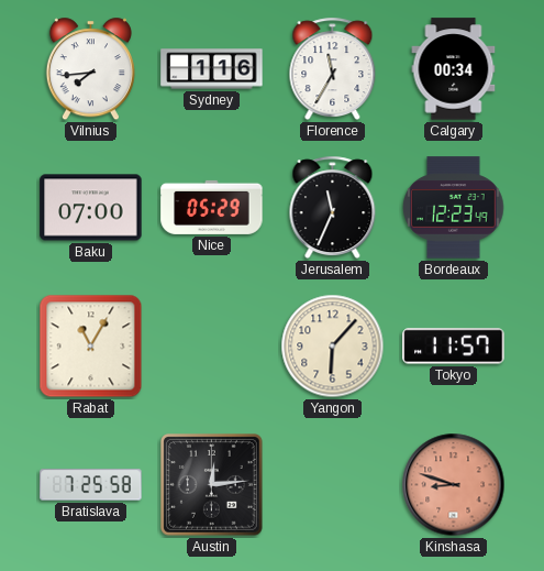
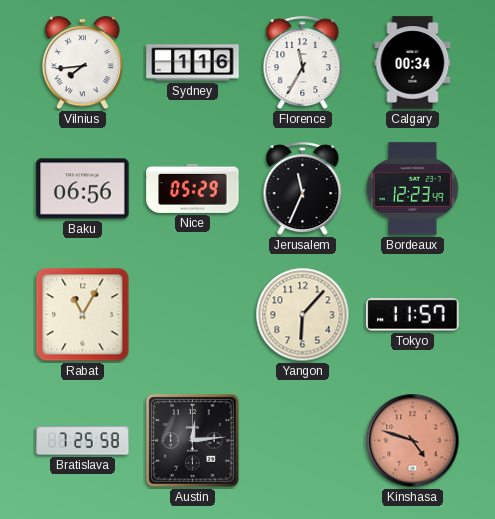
Baku: 07:00 -> 06:56
Kinshasa: 8:48 -> 4:48
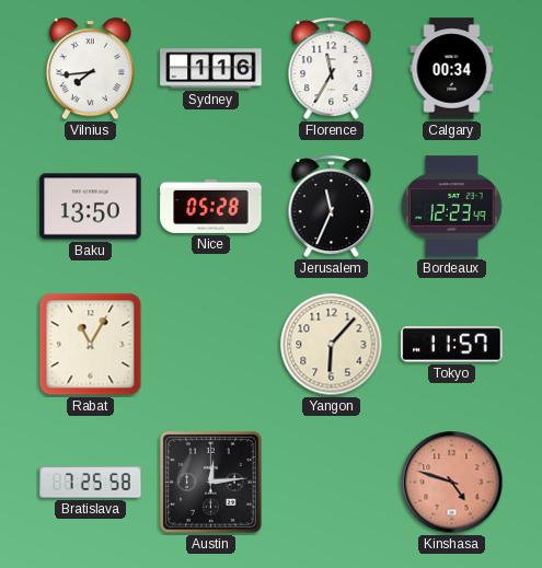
Baku: 06:56 -> 13:50
Nice: 05:29 -> 05:28
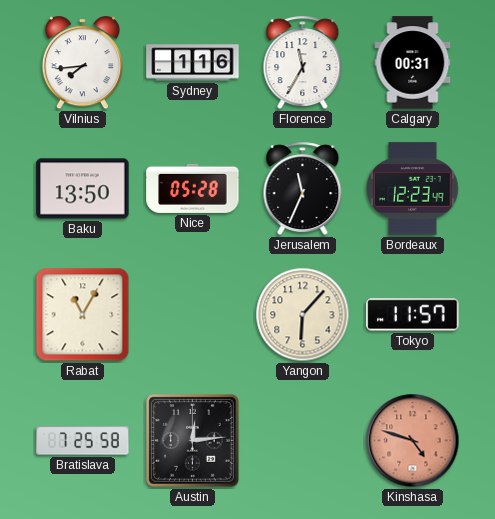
Calgary: 00:34 -> 00:31
